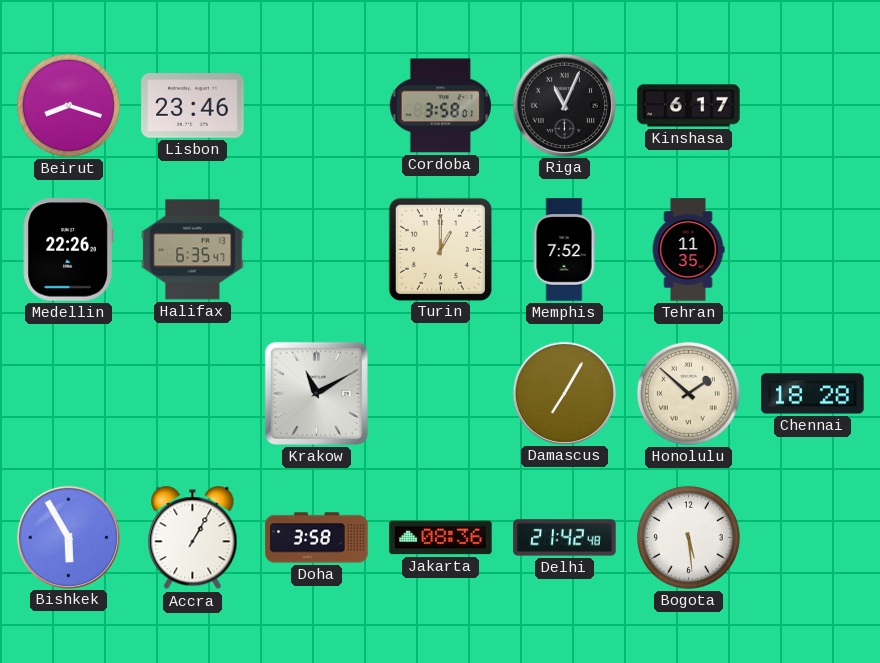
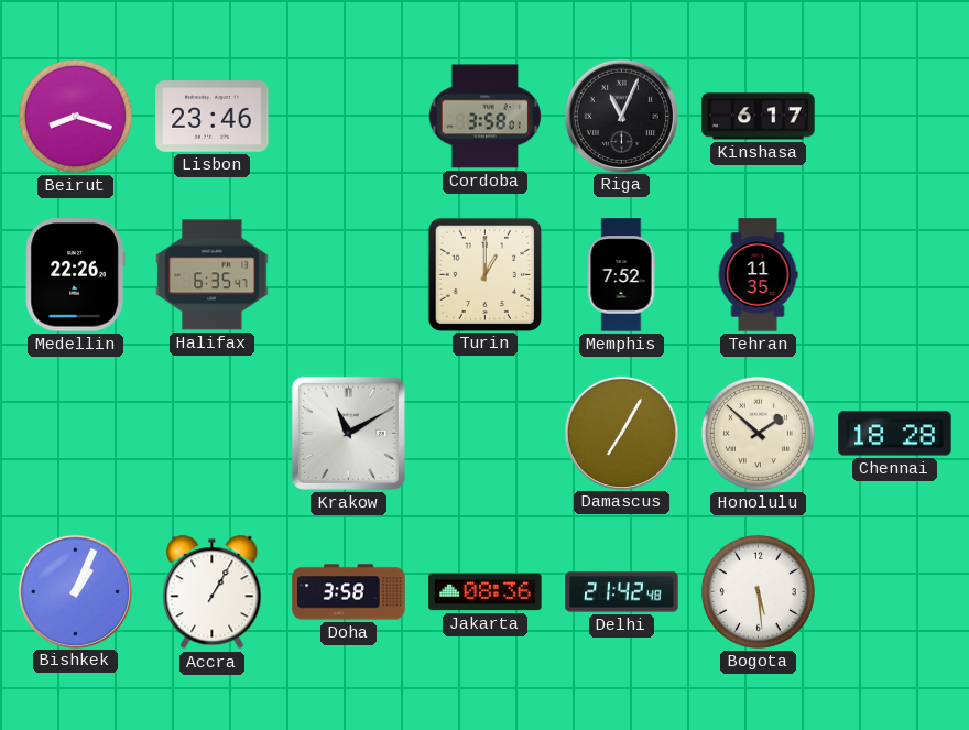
Bishkek: 5:55 -> 1:04
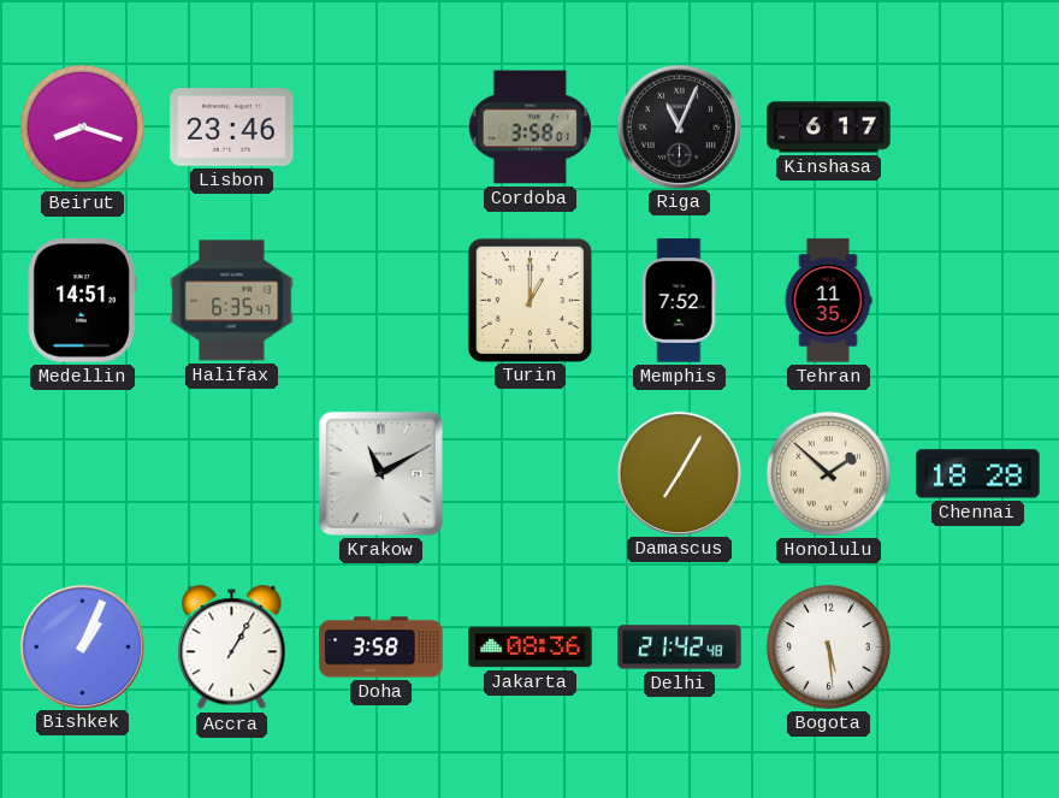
Medellin: 22:26 -> 14:51
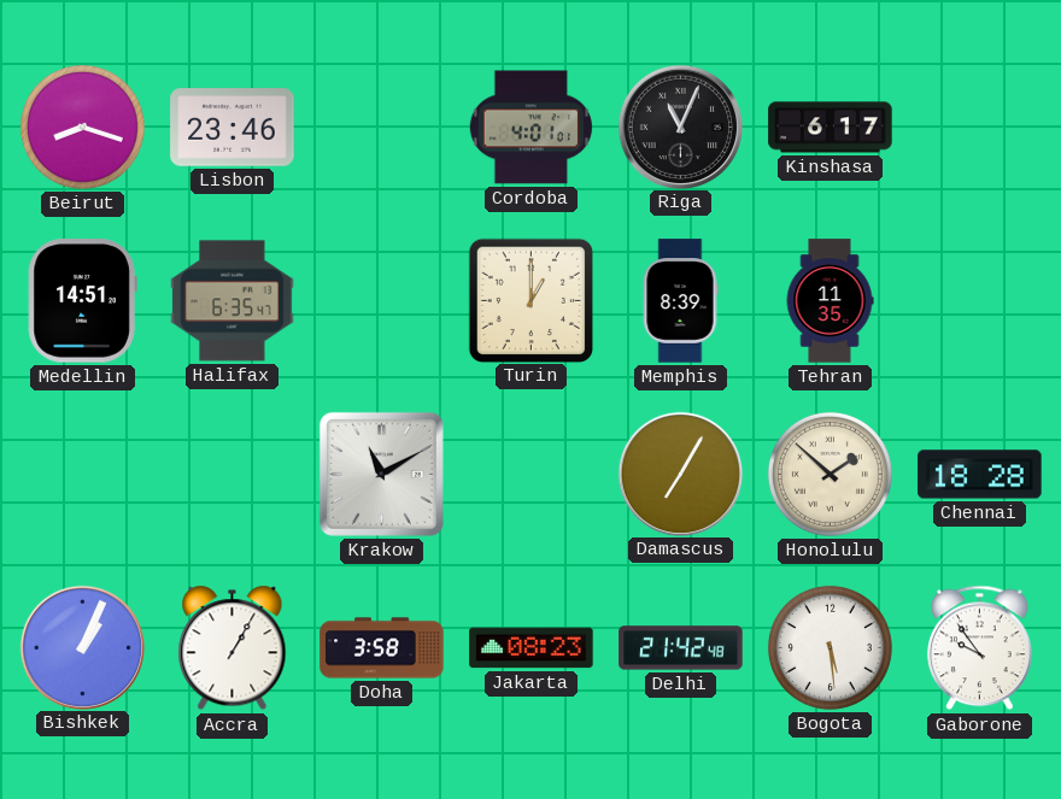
Cordoba: 3:58 -> 4:01
Memphis: 7:52 -> 8:39
Jakarta: 08:36 -> 08:23
Gaborone: none -> 9:54
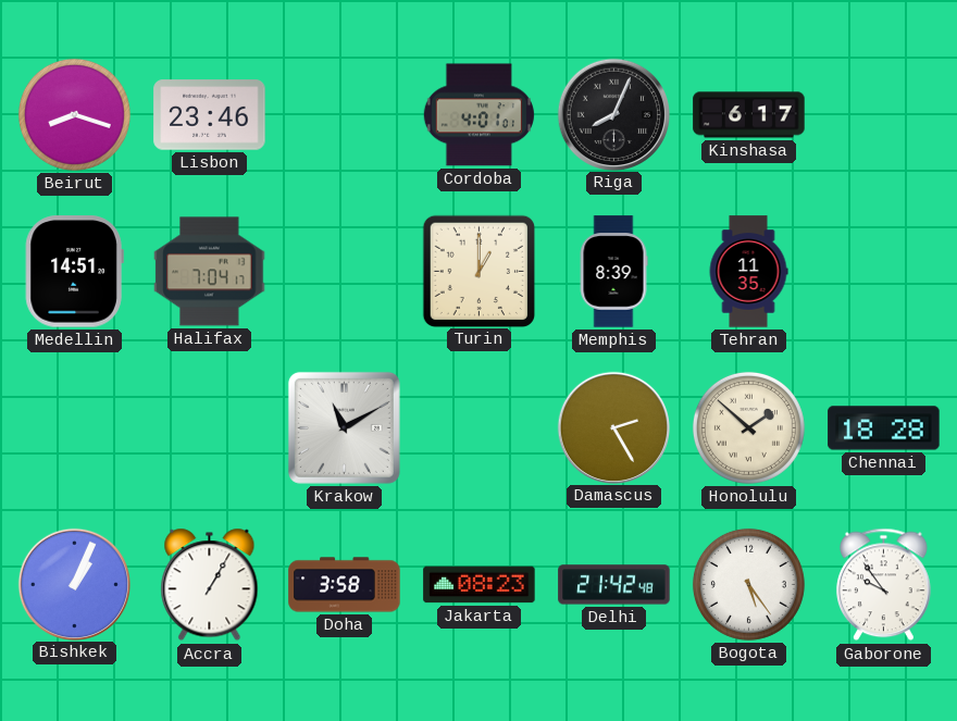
Riga: 11:04 -> 8:04
Halifax: 6:35 -> 7:04
Damascus: 7:05 -> 2:25
Bogota: 5:29 -> 5:24
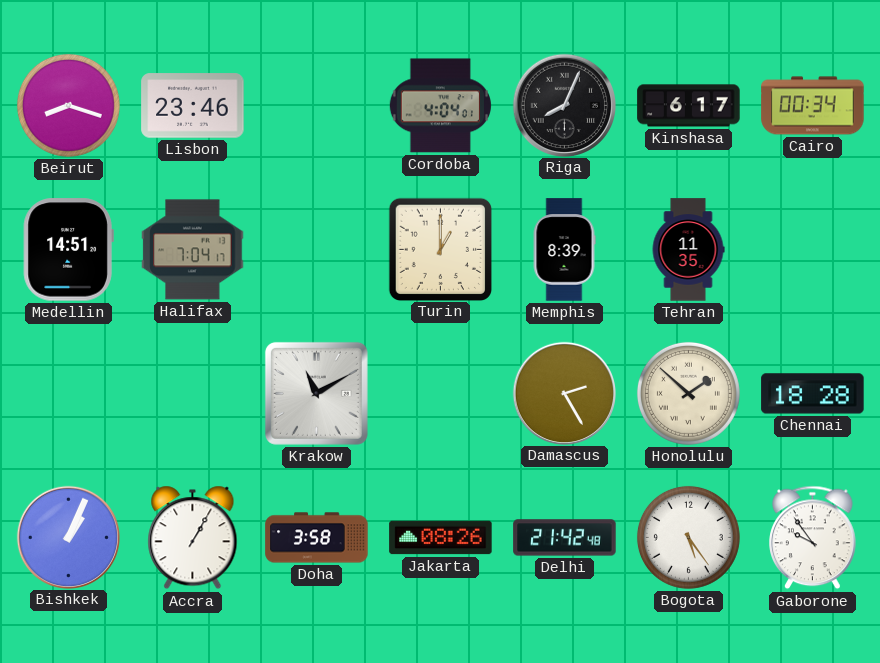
Cordoba: 4:01 -> 4:04
Cairo: none -> 00:34
Jakarta: 08:23 -> 08:26
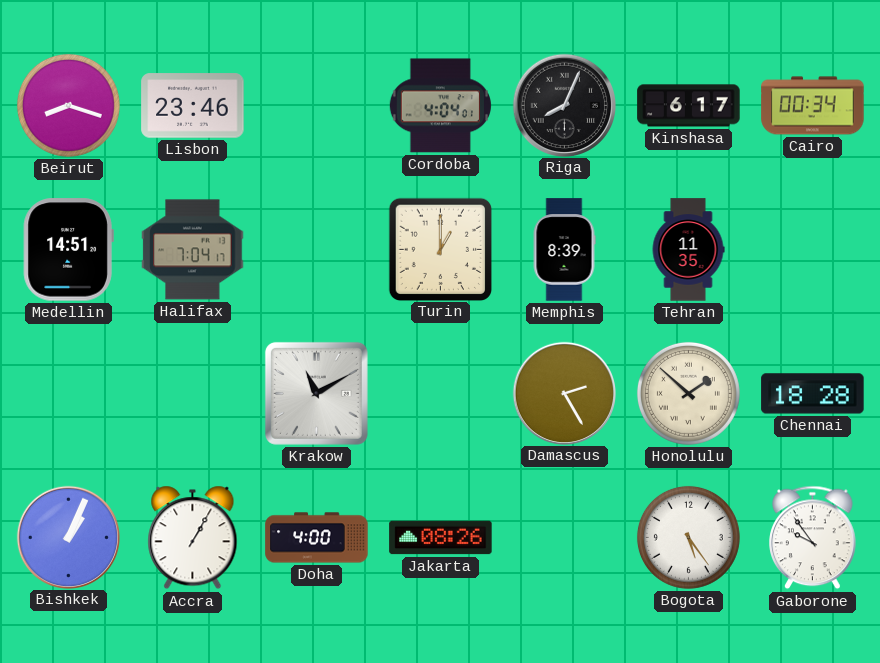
Doha: 3:58 -> 4:00
Delhi: 21:42 -> none
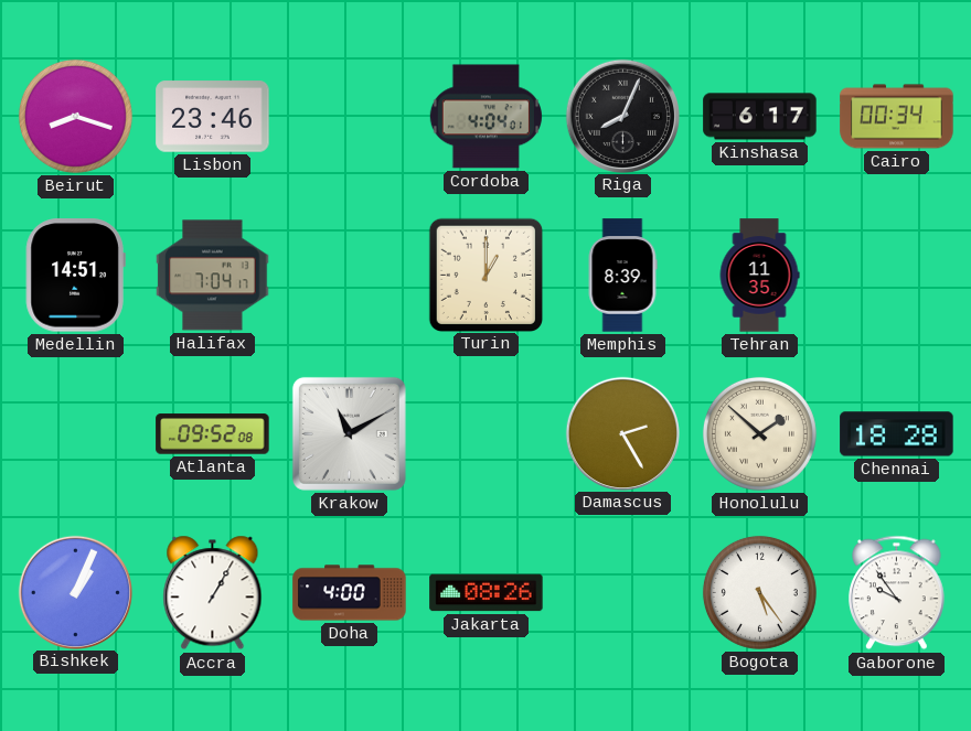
Atlanta: none -> 09:52
